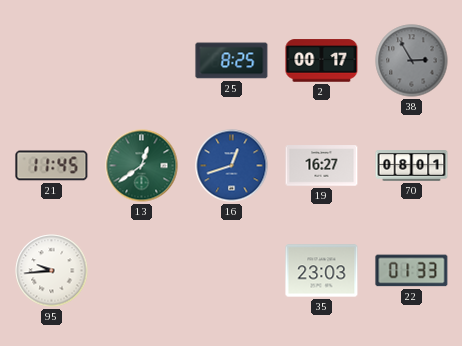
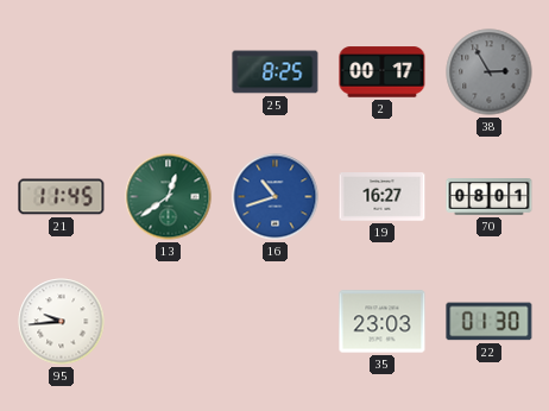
16: 12:42 -> 10:42
22: 01:33 -> 01:30
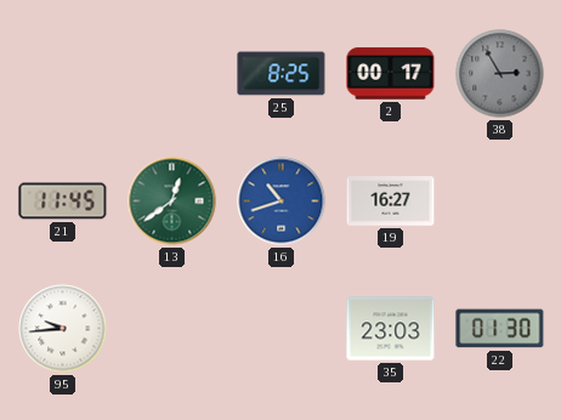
70: 08:01 -> none
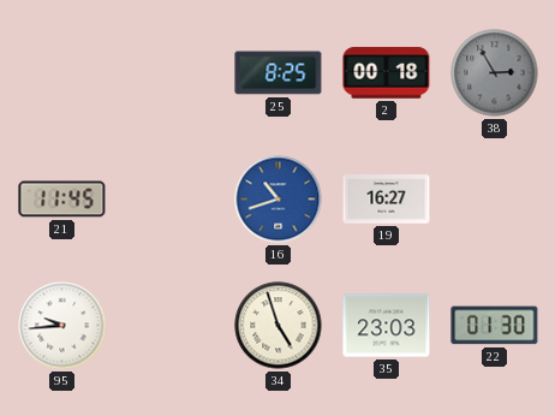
2: 00:17 -> 00:18
13: 12:39 -> none
34: none -> 4:57
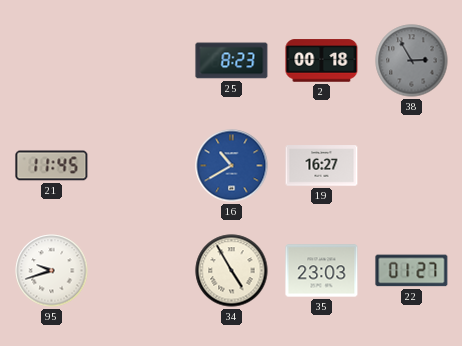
25: 8:25 -> 8:23
16: 10:42 -> 10:40
95: 9:44 -> 9:42
34: 4:57 -> 4:55
22: 01:30 -> 01:27
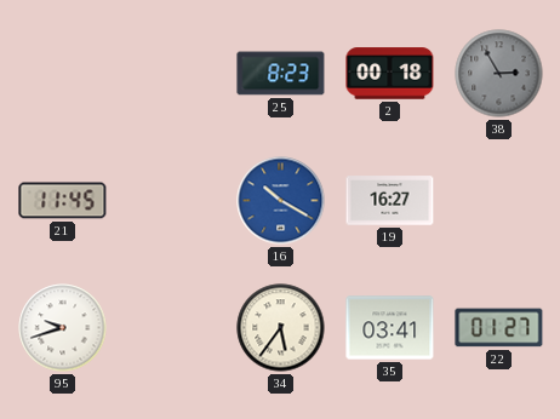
16: 10:40 -> 10:20
34: 4:55 -> 5:36
35: 23:03 -> 03:41
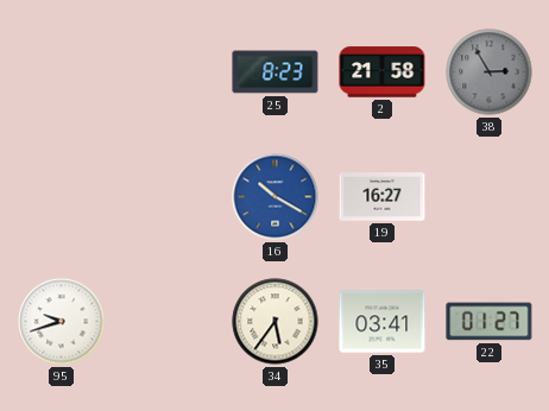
2: 00:18 -> 21:58
21: 11:45 -> none
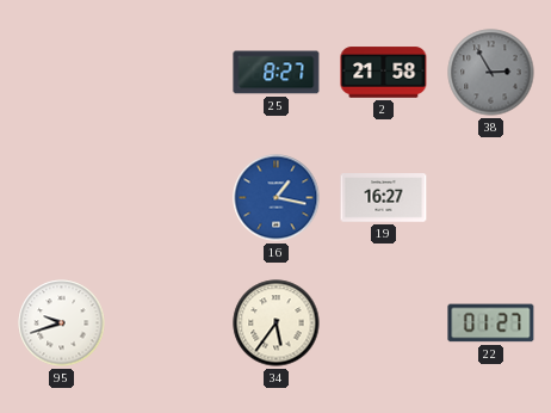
25: 8:23 -> 8:27
16: 10:20 -> 1:17
35: 03:41 -> none
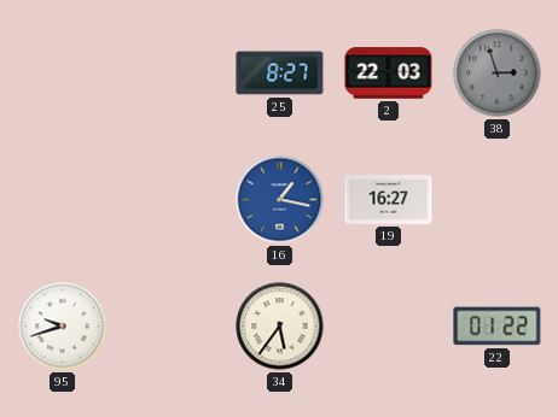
2: 21:58 -> 22:03
38: 2:55 -> 2:57
22: 01:27 -> 01:22
